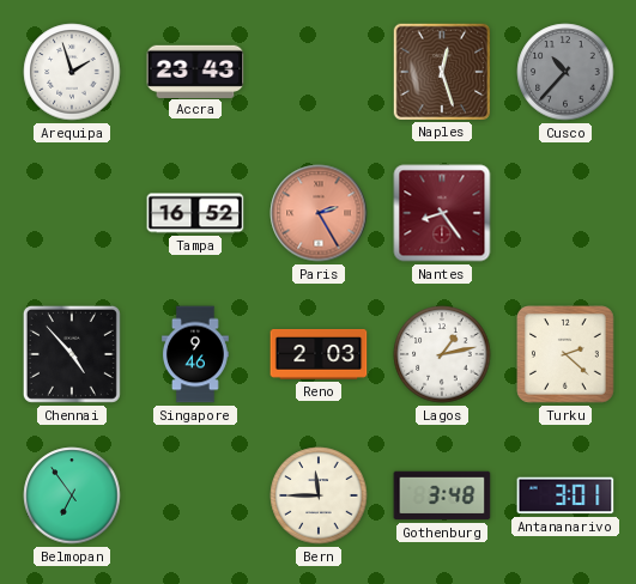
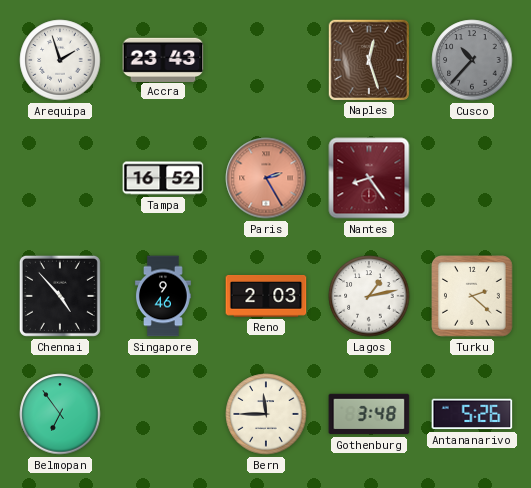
Antananarivo: 3:01 -> 5:26
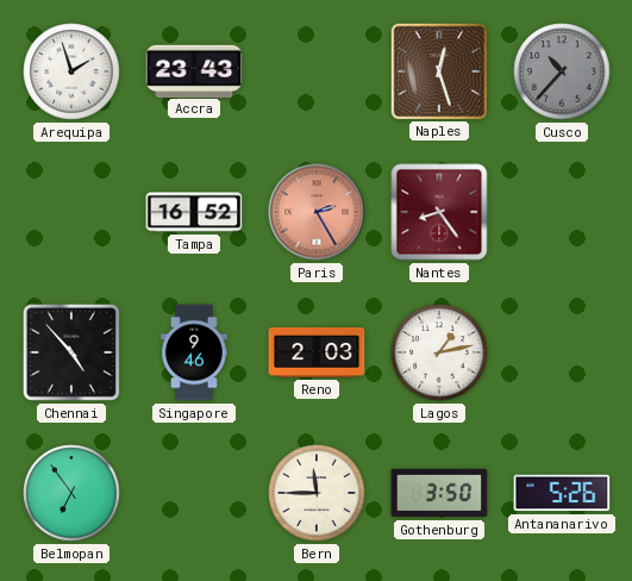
Turku: 2:22 -> none
Gothenburg: 3:48 -> 3:50
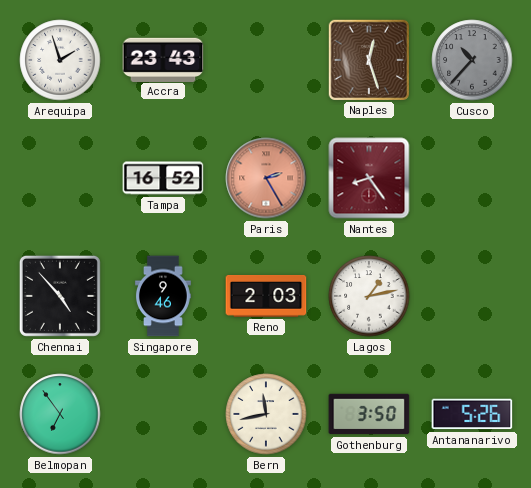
Bern: 11:45 -> 11:43
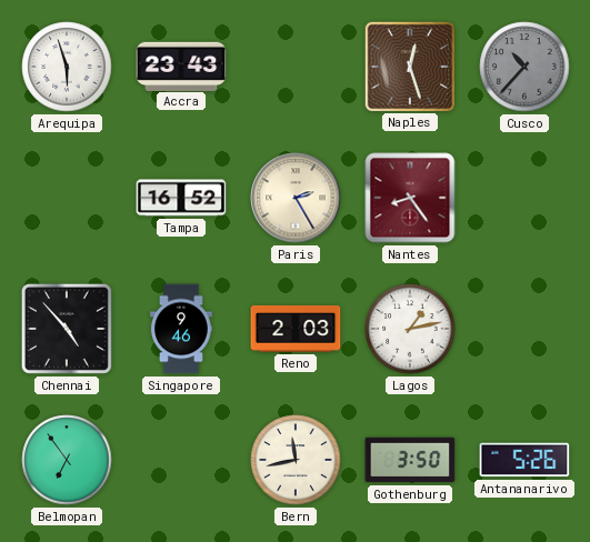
Arequipa: 1:57 -> 5:57
Paris dial: salmon -> cream
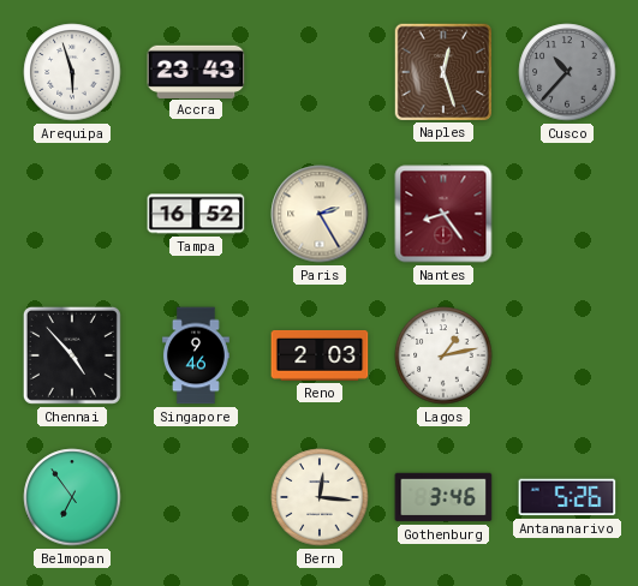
Bern: 11:43 -> 12:16
Gothenburg: 3:50 -> 3:46
